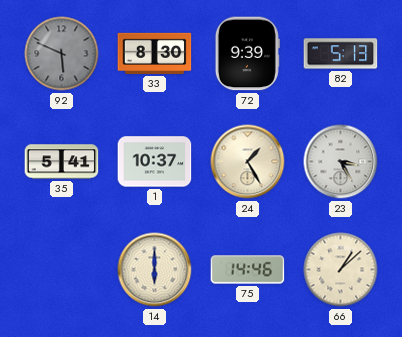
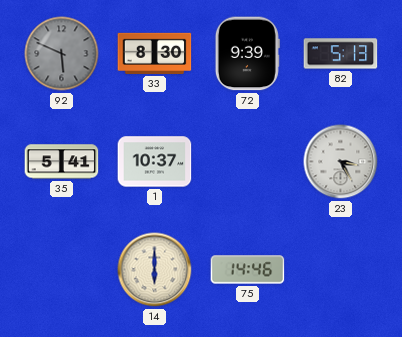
24: 1:25 -> none
66: 1:08 -> none
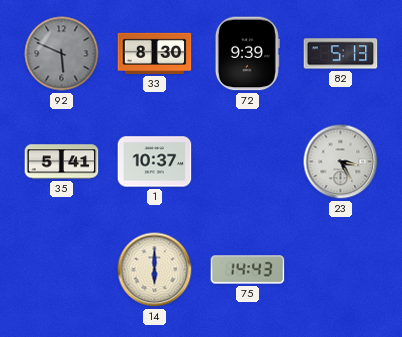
75: 14:46 -> 14:43
